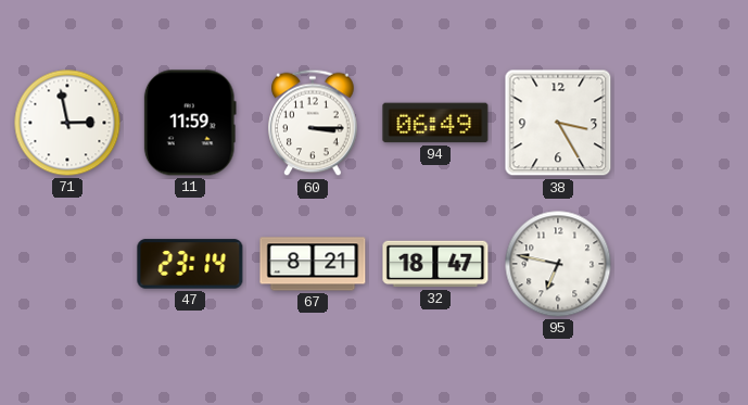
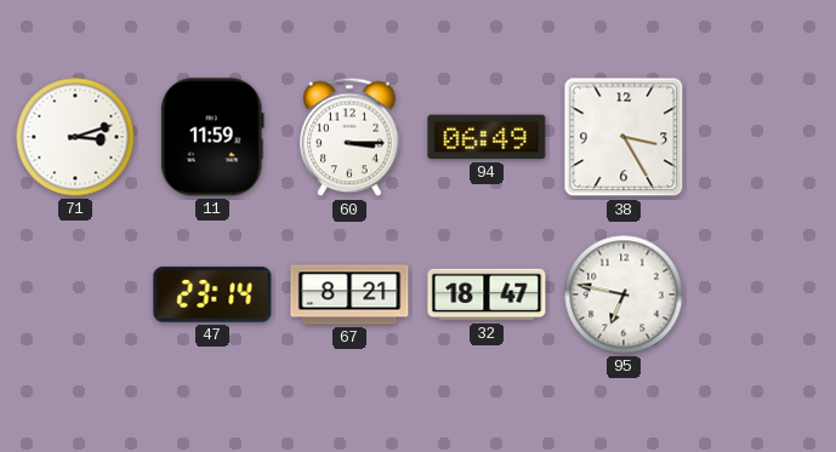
71: 2:58 -> 3:12
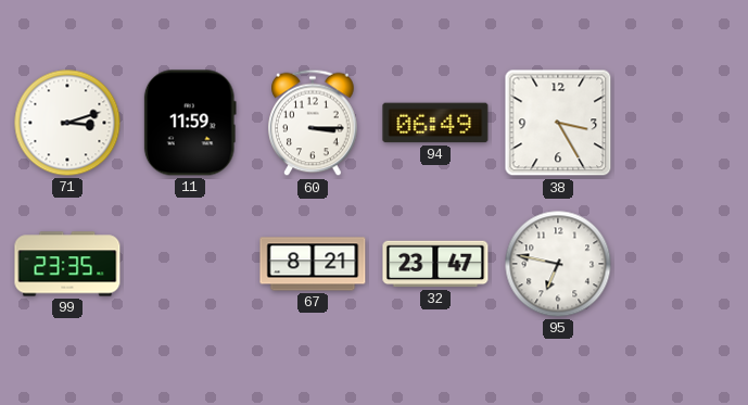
99: none -> 23:35
47: 23:14 -> none
32: 18:47 -> 23:47
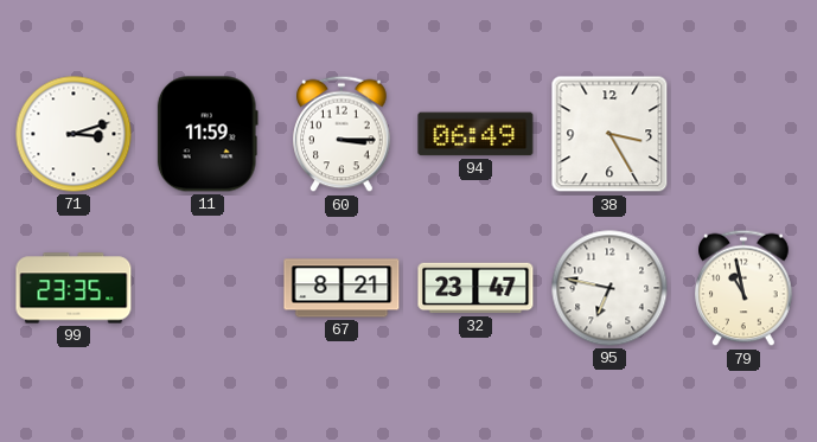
79: none -> 10:58
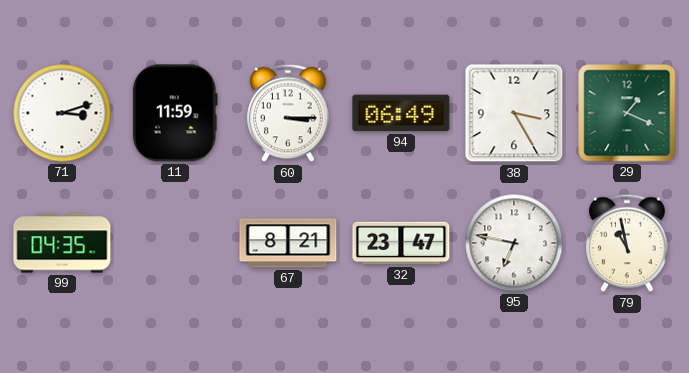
29: none -> 1:19
99: 23:35 -> 04:35
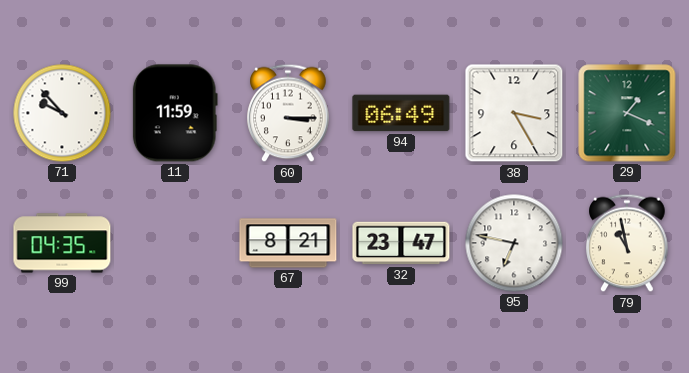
71: 3:12 -> 9:53
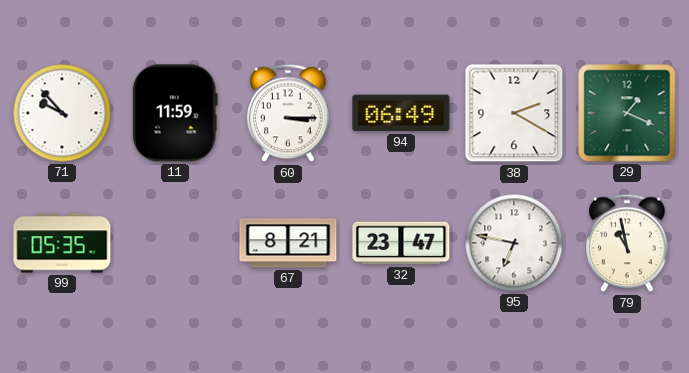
38: 3:25 -> 2:20
99: 04:35 -> 05:35
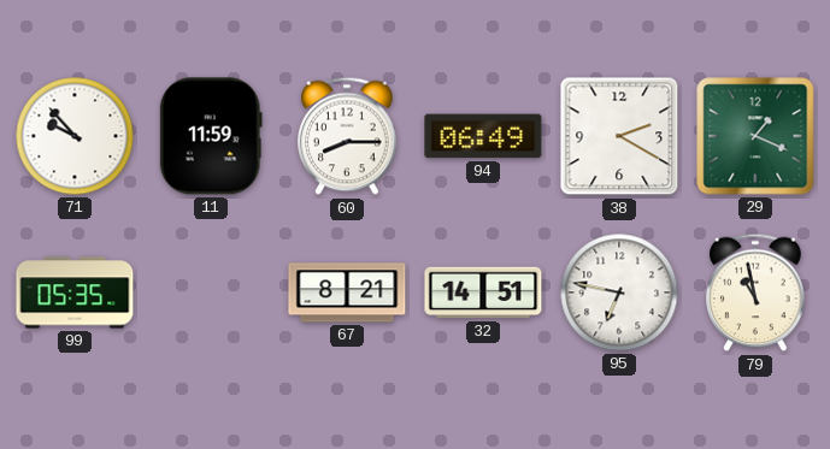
60: 3:15 -> 8:15
32: 23:47 -> 14:51
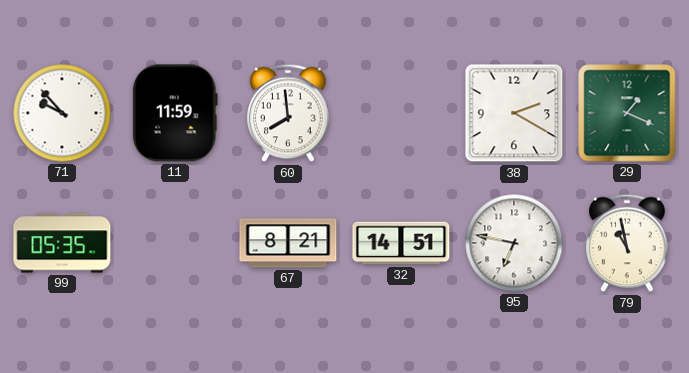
60: 8:15 -> 7:59
94: 06:49 -> none
